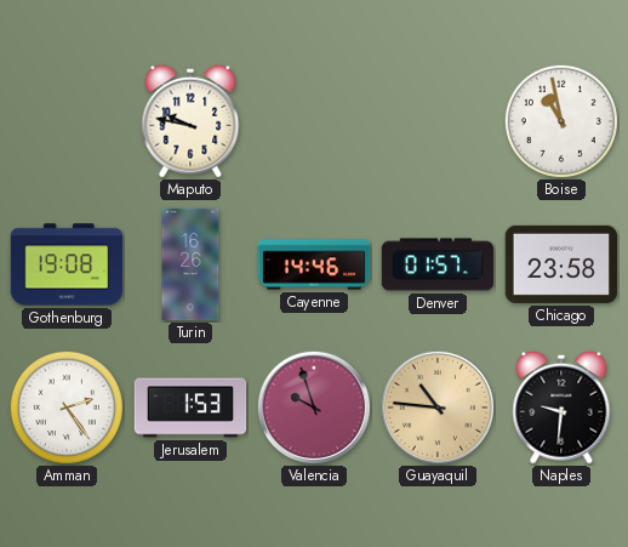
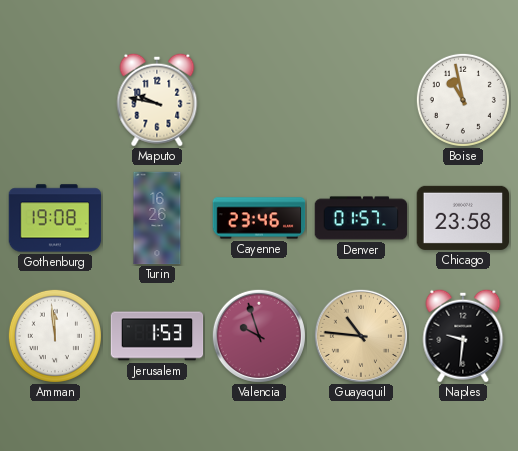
Cayenne: 14:46 -> 23:46
Amman: 2:24 -> 11:59
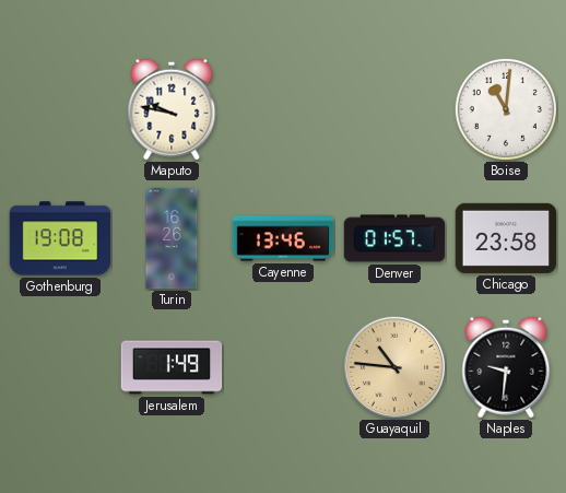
Boise: 10:58 -> 11:01
Cayenne: 23:46 -> 13:46
Amman: 11:59 -> none
Jerusalem: 1:53 -> 1:49
Valencia: 9:57 -> none
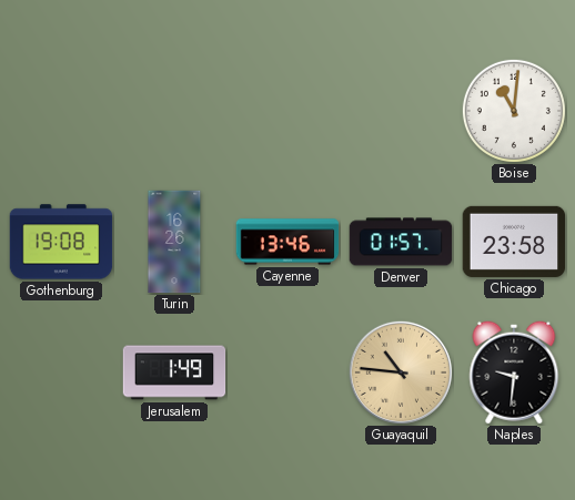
Maputo: 9:47 -> none
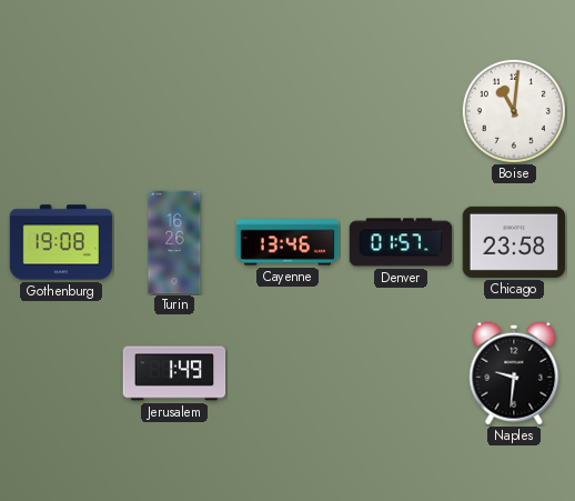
Guayaquil: 10:46 -> none
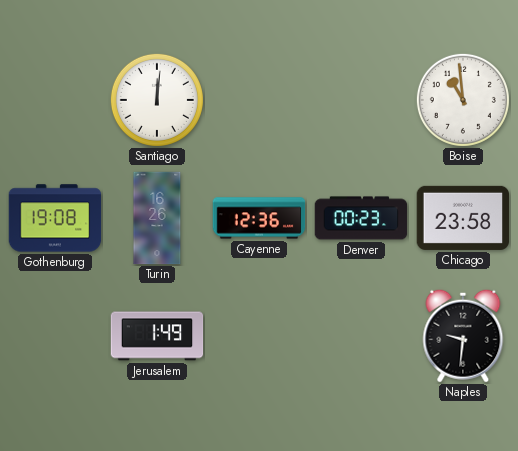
Santiago: none -> 12:01
Boise: 11:01 -> 10:59
Cayenne: 13:46 -> 12:36
Denver: 01:57 -> 00:23
